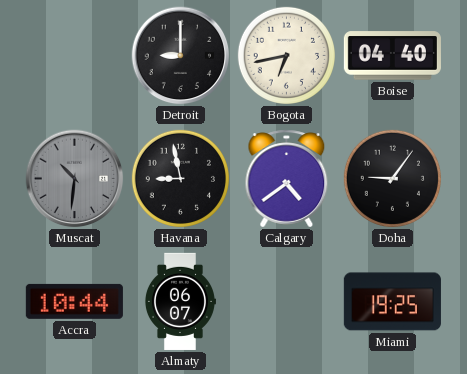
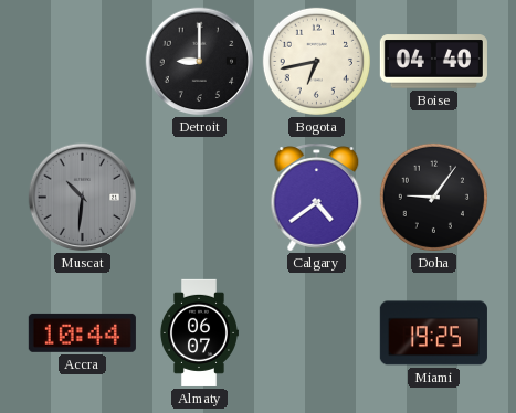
Havana: 8:58 -> none
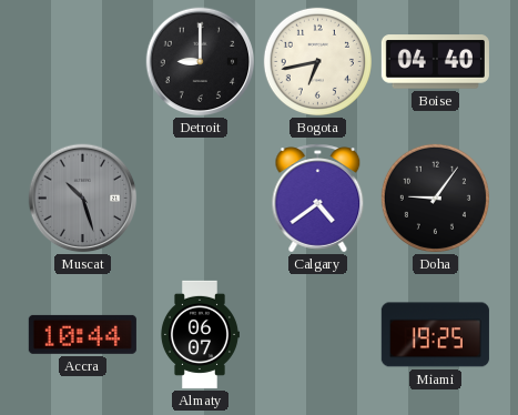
Muscat: 10:31 -> 10:27
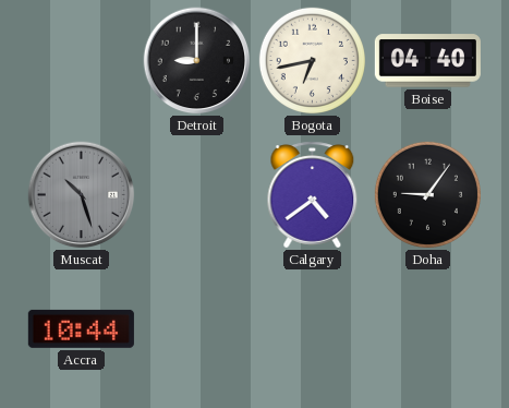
Almaty: 06:07 -> none
Miami: 19:25 -> none
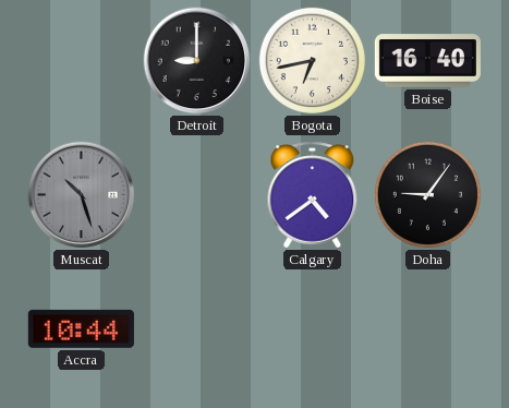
Boise: 04:40 -> 16:40
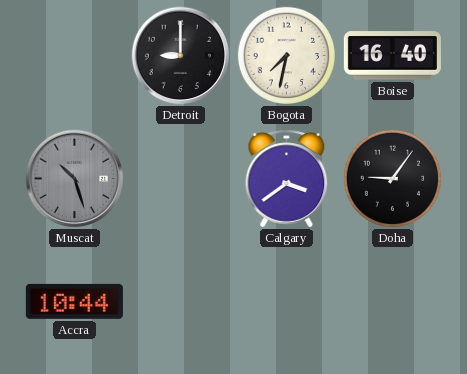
Bogota: 6:43 -> 7:32
Calgary: 4:39 -> 3:39
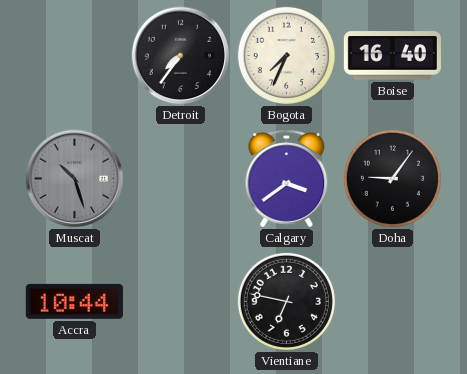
Detroit: 9:00 -> 7:36
Bogota: 7:32 -> 7:34
Vientiane: none -> 6:47
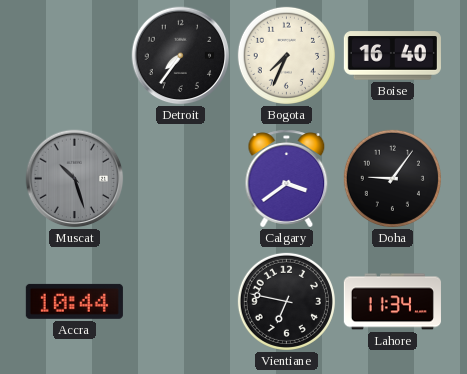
Lahore: none -> 11:34
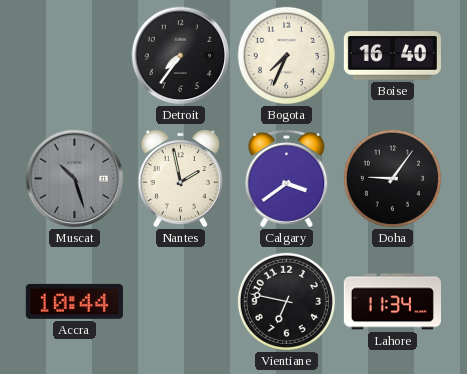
Nantes: none -> 1:58
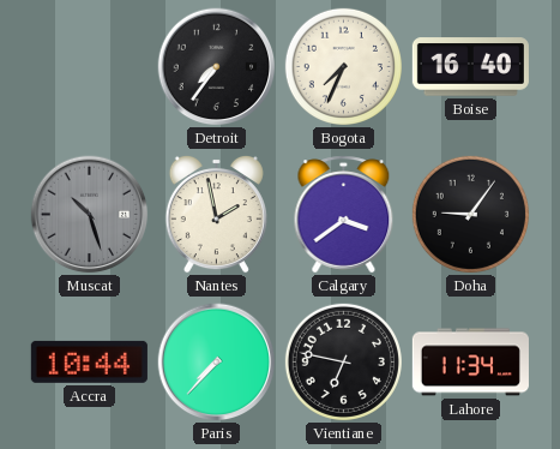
Paris: none -> 7:37
